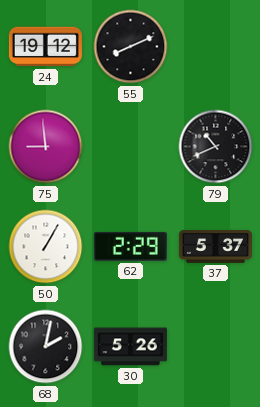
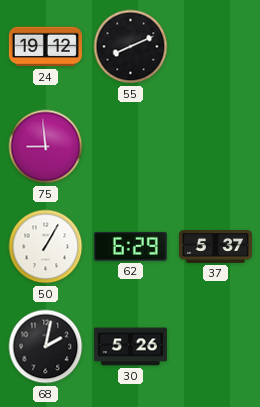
79: 10:41 -> none
62: 2:29 -> 6:29
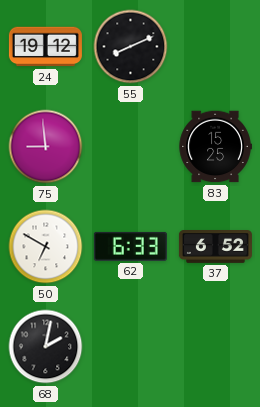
83: none -> 15:25
50: 1:05 -> 6:50
62: 6:29 -> 6:33
37: 5:37 -> 6:52
30: 5:26 -> none
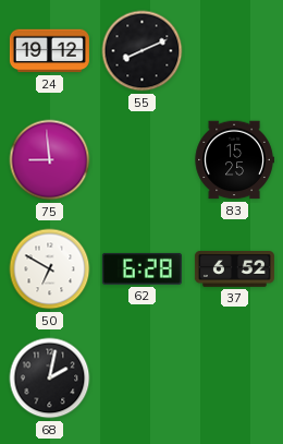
62: 6:33 -> 6:28
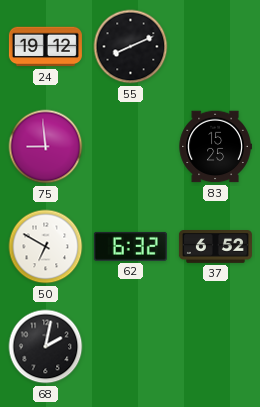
62: 6:28 -> 6:32
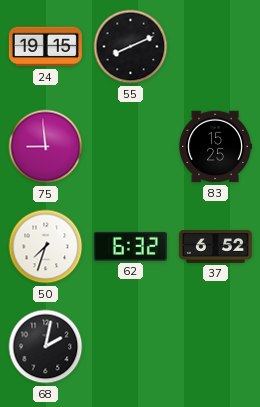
24: 19:12 -> 19:15
50: 6:50 -> 7:33
